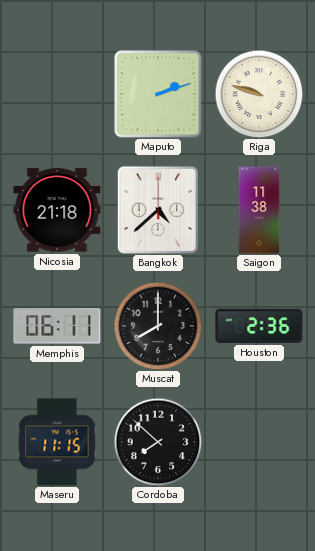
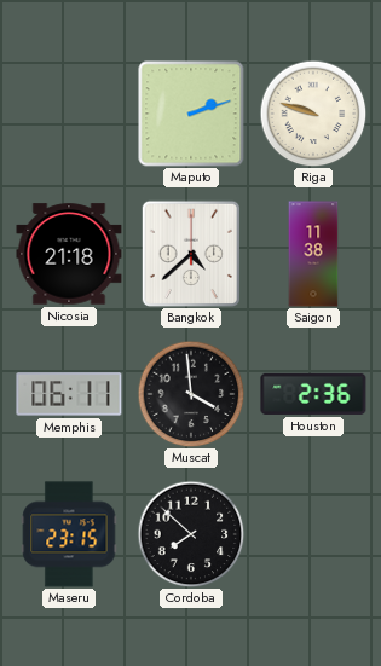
Muscat: 8:00 -> 3:59
Maseru: 11:15 -> 23:15
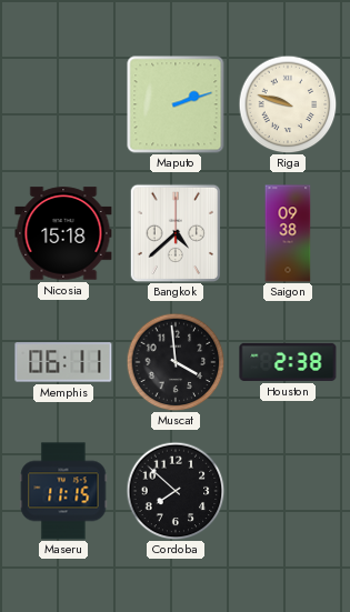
Nicosia: 21:18 -> 15:18
Saigon: 11:38 -> 09:38
Houston: 2:36 -> 2:38
Maseru: 23:15 -> 11:15
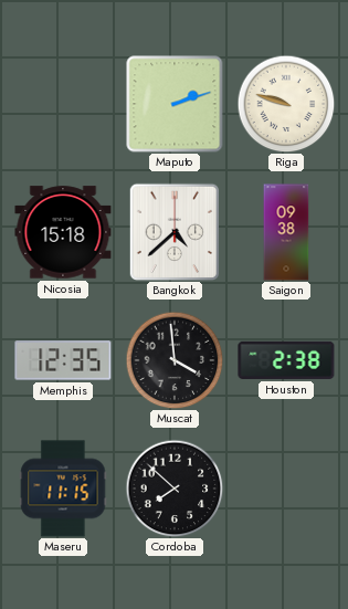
Memphis: 06:11 -> 12:35
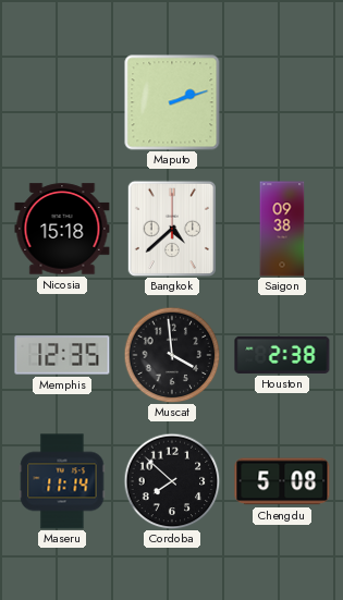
Riga: 9:48 -> none
Maseru: 11:15 -> 11:14
Chengdu: none -> 5:08
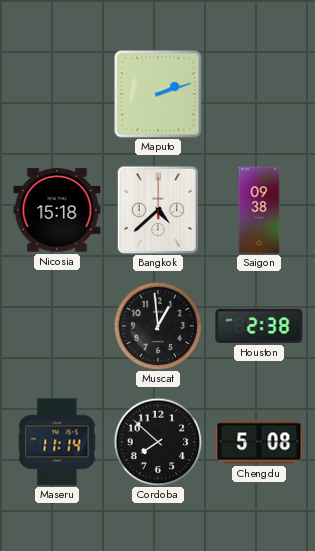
Memphis: 12:35 -> none
Muscat: 3:59 -> 12:59
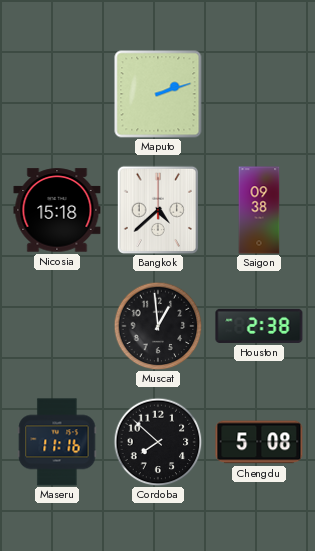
Maseru: 11:14 -> 11:16
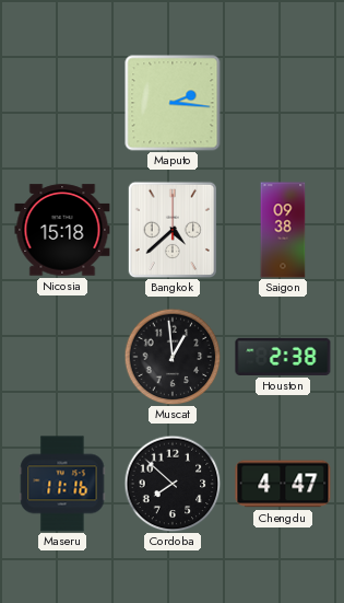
Maputo: 2:12 -> 2:16
Chengdu: 5:08 -> 4:47
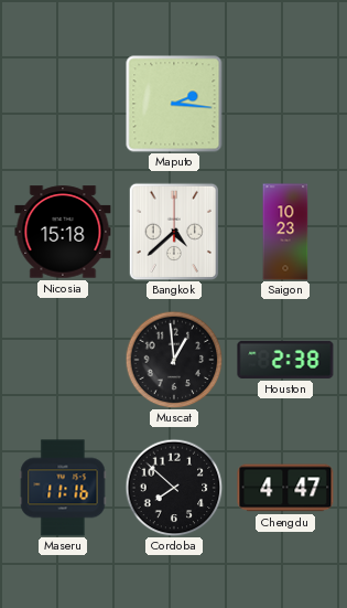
Saigon: 09:38 -> 10:23
